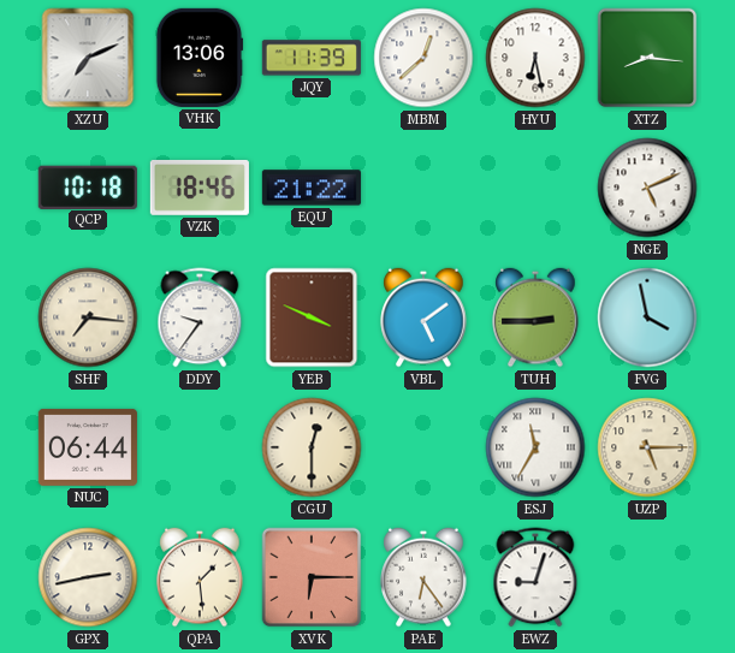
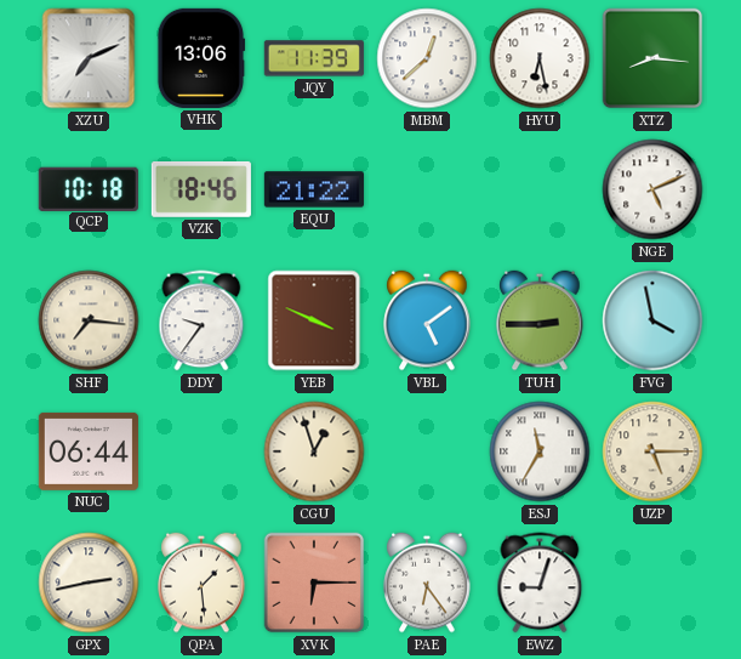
CGU: 12:30 -> 12:57
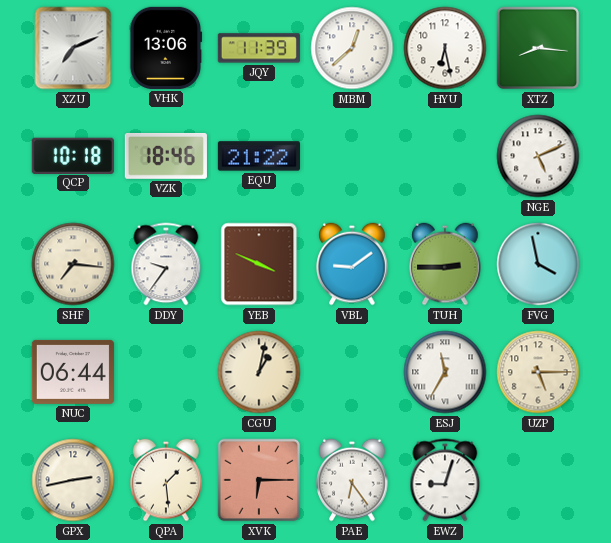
VBL: 5:09 -> 9:09
CGU: 12:57 -> 1:02
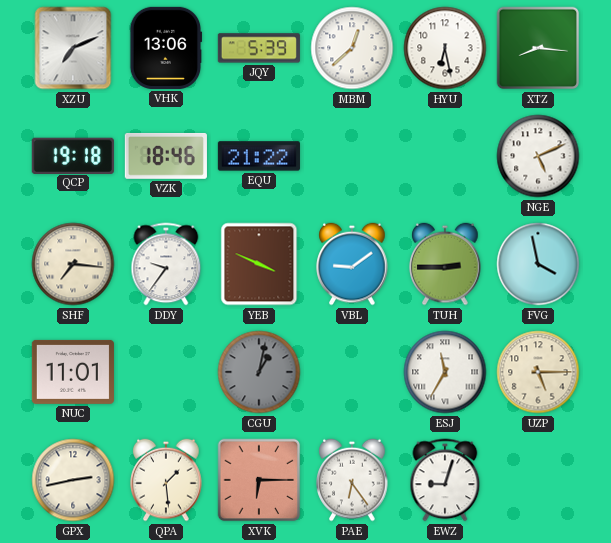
JQY: 11:39 -> 5:39
QCP: 10:18 -> 19:18
NUC: 06:44 -> 11:01
CGU dial: cream -> grey
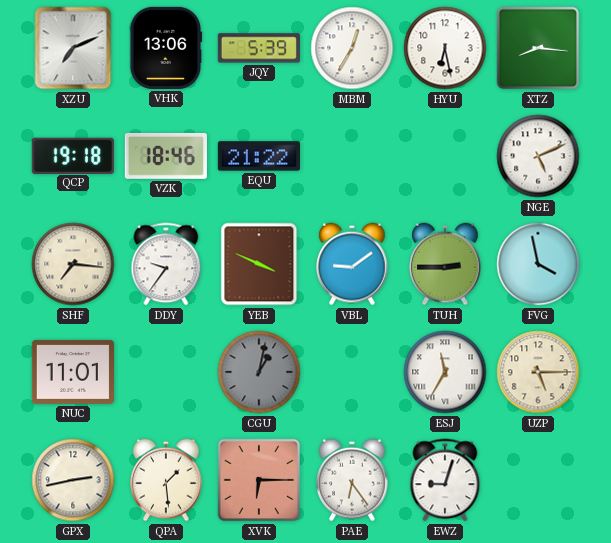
MBM: 12:38 -> 12:35
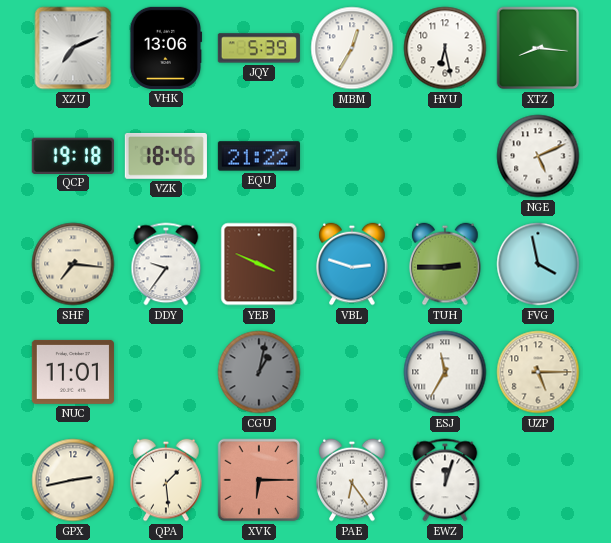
VBL: 9:09 -> 2:48
EWZ: 9:03 -> 12:03
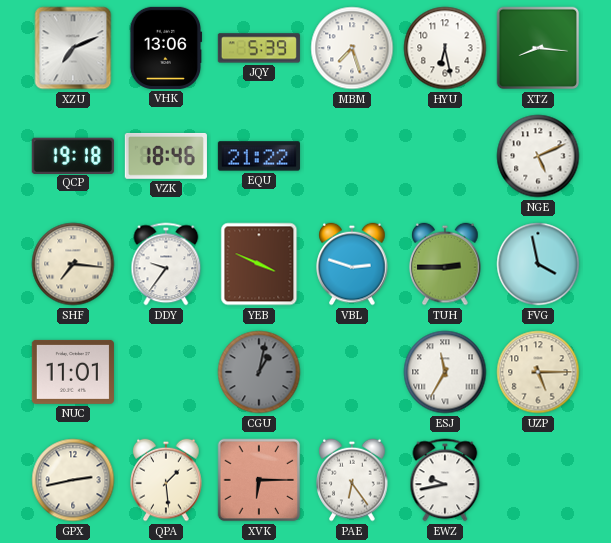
MBM: 12:35 -> 7:27
EWZ: 12:03 -> 9:43
